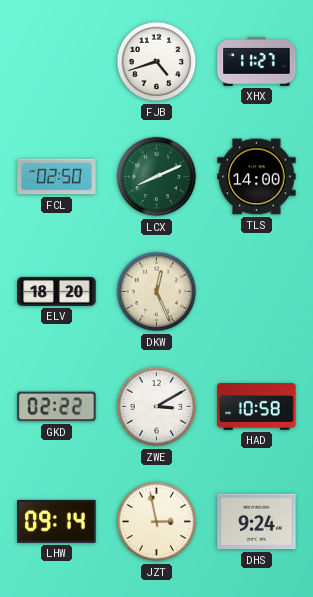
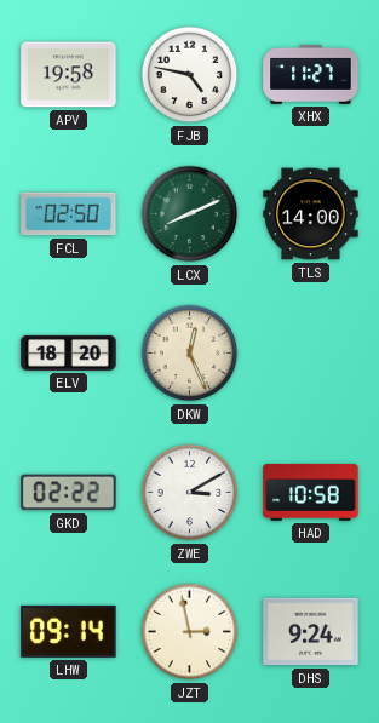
APV: none -> 19:58
FJB: 4:42 -> 4:47
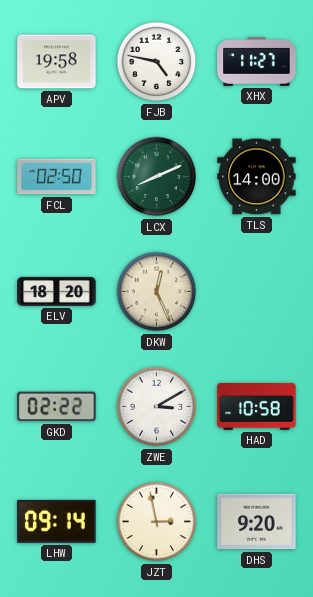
DHS: 9:24 -> 9:20
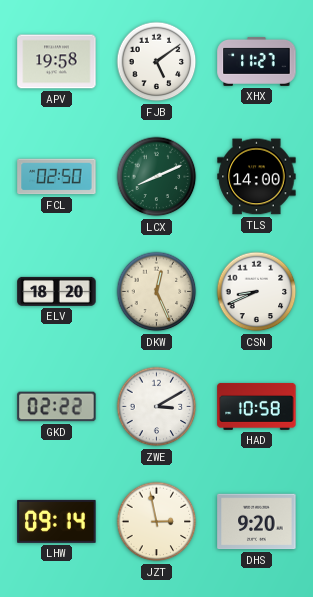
FJB: 4:47 -> 5:09
CSN: none -> 8:41
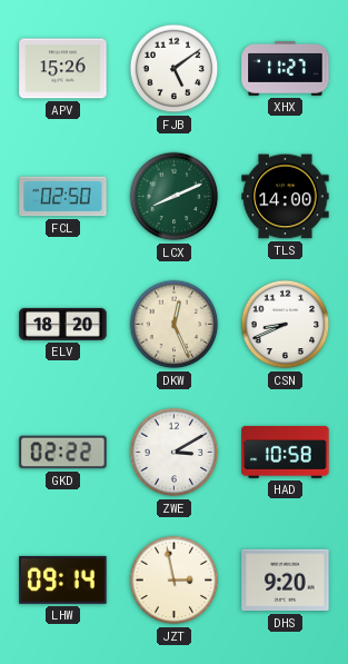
APV: 19:58 -> 15:26
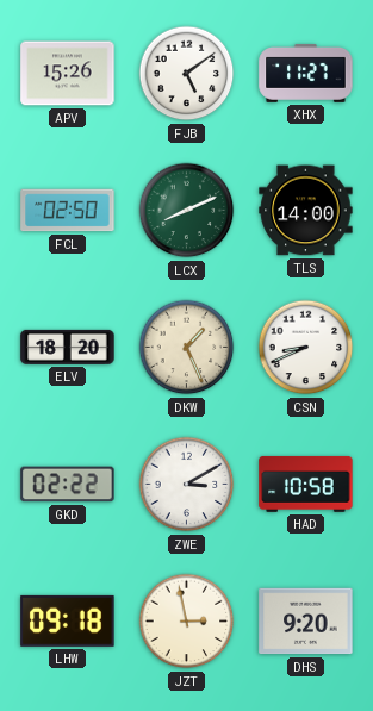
DKW: 12:26 -> 1:26
LHW: 09:14 -> 09:18
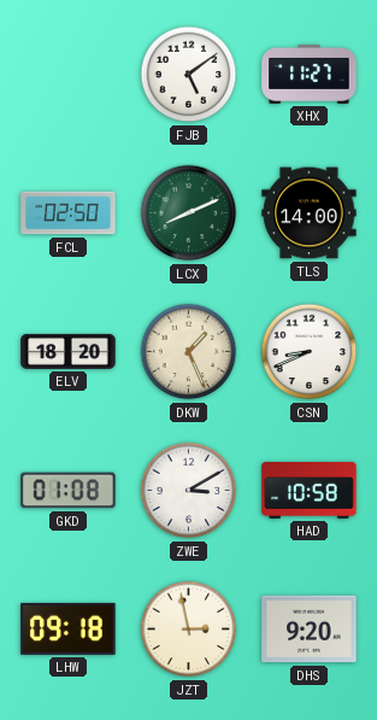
APV: 15:26 -> none
GKD: 02:22 -> 01:08
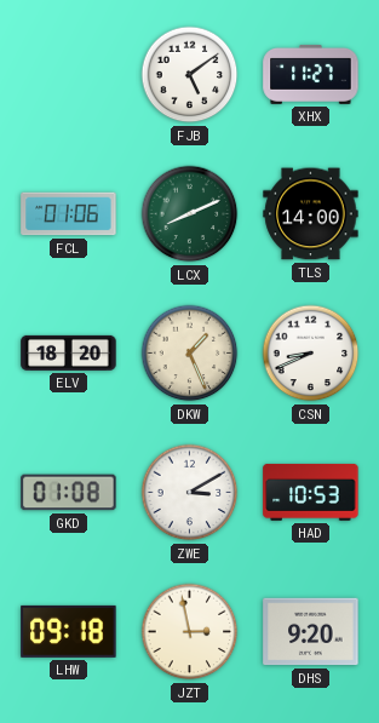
FCL: 02:50 -> 01:06
HAD: 10:58 -> 10:53
